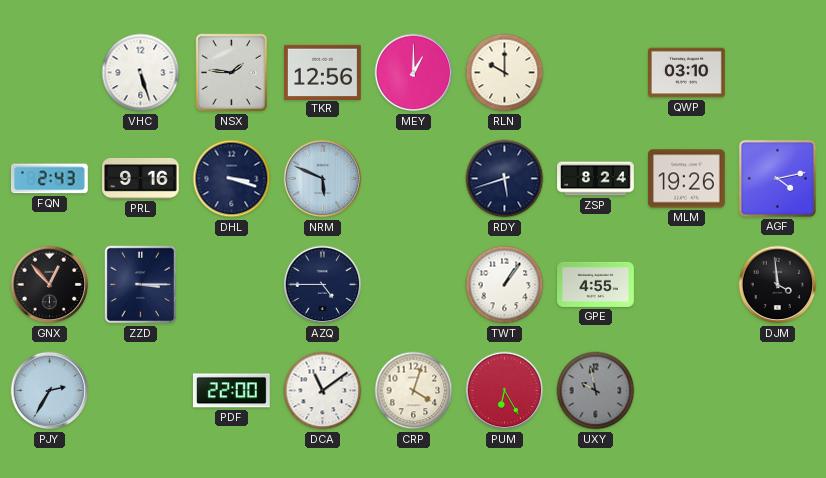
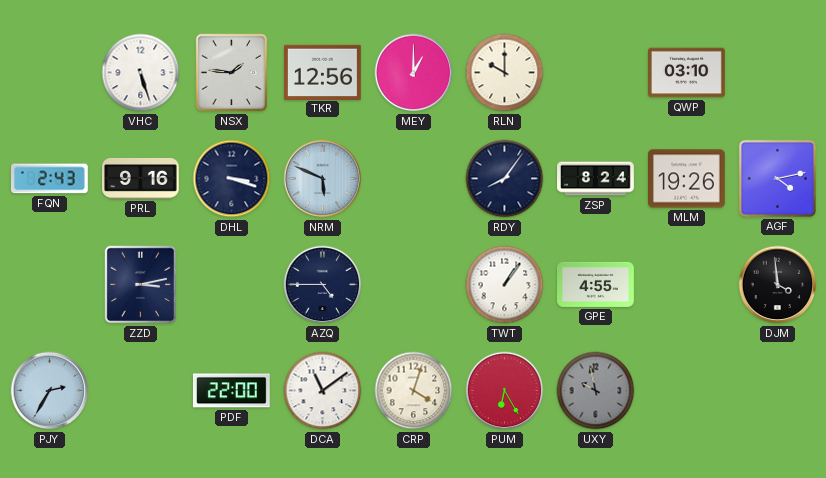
RDY: 5:42 -> 8:06
GNX: 12:53 -> none
ZZD: 3:15 -> 3:13
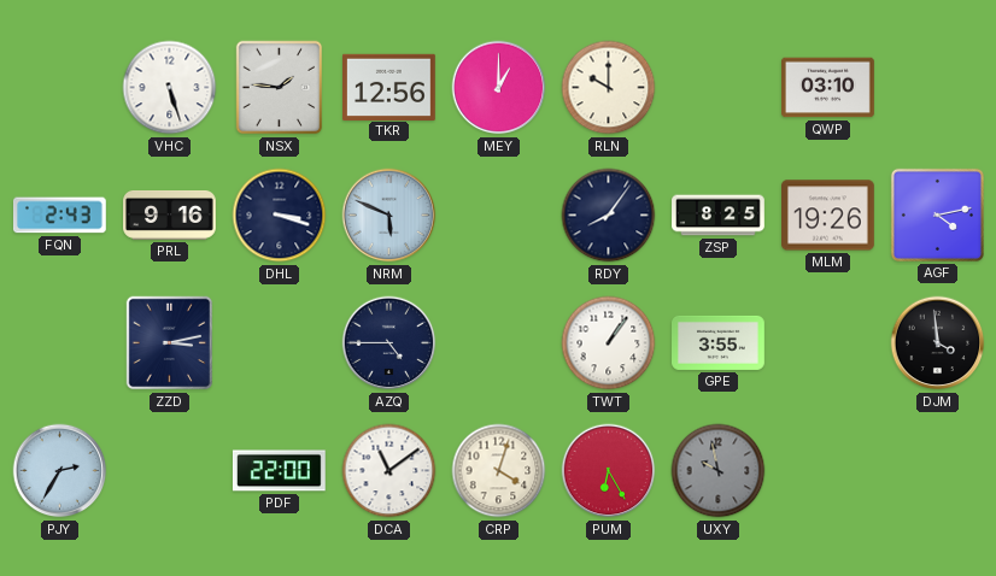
ZSP: 8:24 -> 8:25
GPE: 4:55 -> 3:55
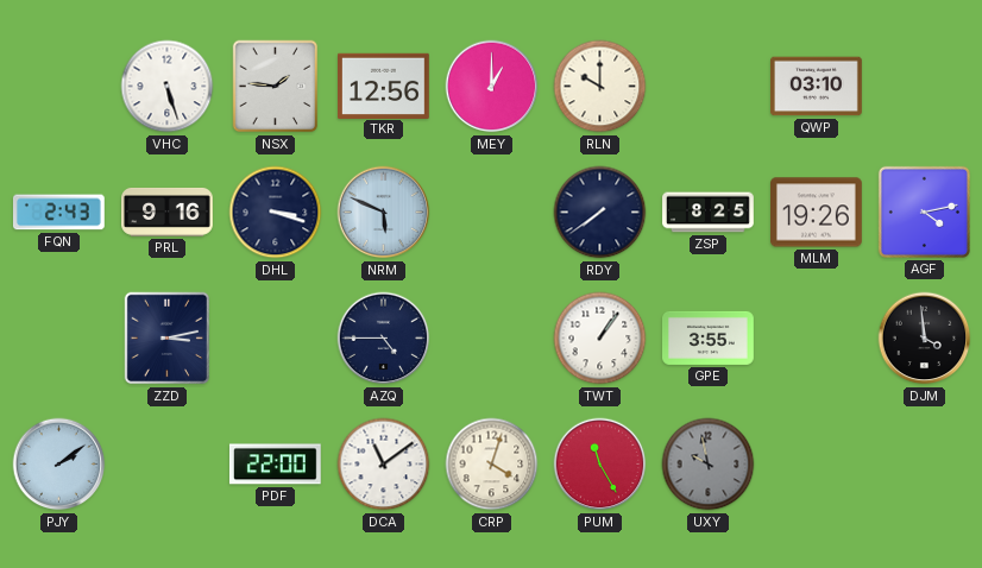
RDY: 8:06 -> 7:39
PJY: 2:35 -> 2:09
PUM: 6:25 -> 11:25
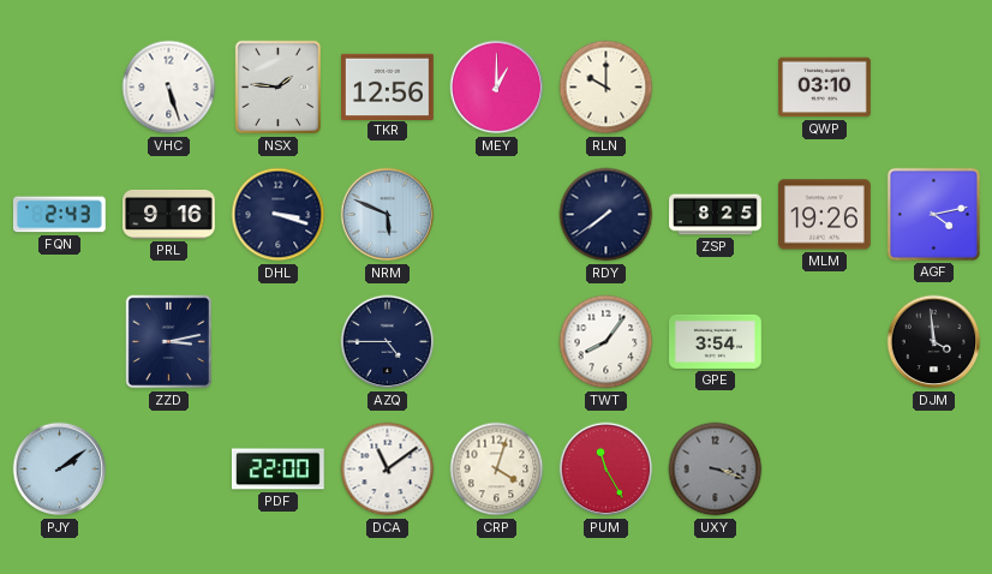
TWT: 1:06 -> 8:06
GPE: 3:55 -> 3:54
UXY: 9:58 -> 3:18
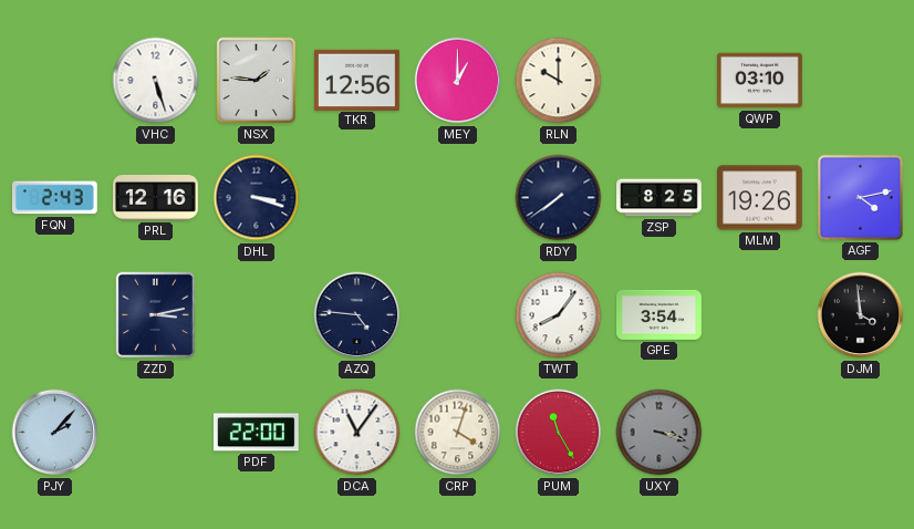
PRL: 9:16 -> 12:16
NRM: 5:49 -> none
AZQ: 4:45 -> 4:46
PJY: 2:09 -> 2:07
DCA: 11:09 -> 11:06
